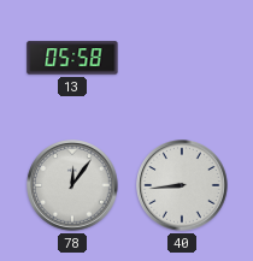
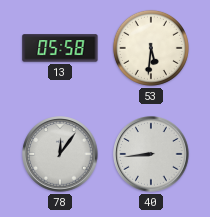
53: none -> 5:31
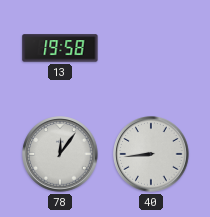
13: 05:58 -> 19:58
53: 5:31 -> none
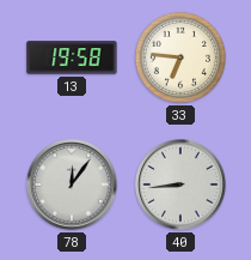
33: none -> 6:46
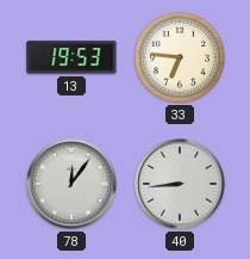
13: 19:58 -> 19:53
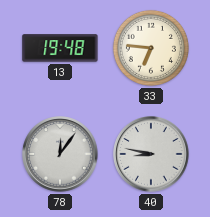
13: 19:53 -> 19:48
40: 8:44 -> 8:47
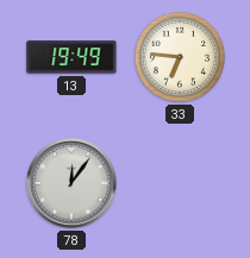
13: 19:48 -> 19:49
40: 8:47 -> none
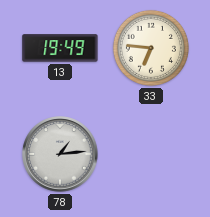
78: 12:06 -> 1:14
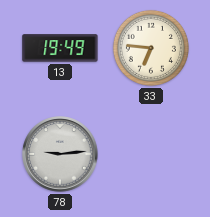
78: 1:14 -> 9:14
